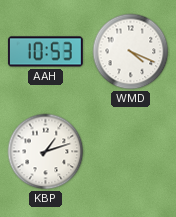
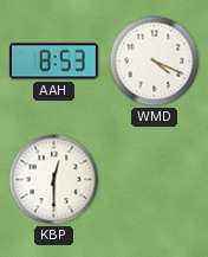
AAH: 10:53 -> 8:53
KBP: 1:12 -> 12:30
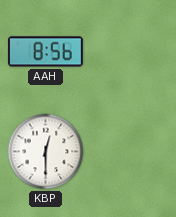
AAH: 8:53 -> 8:56
WMD: 4:19 -> none
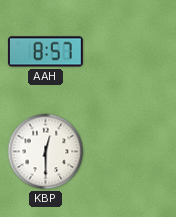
AAH: 8:56 -> 8:57
